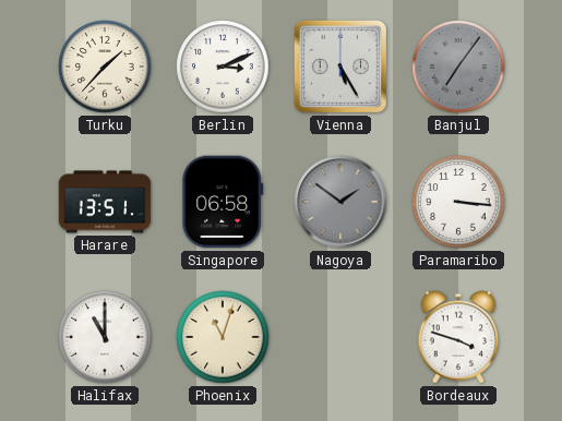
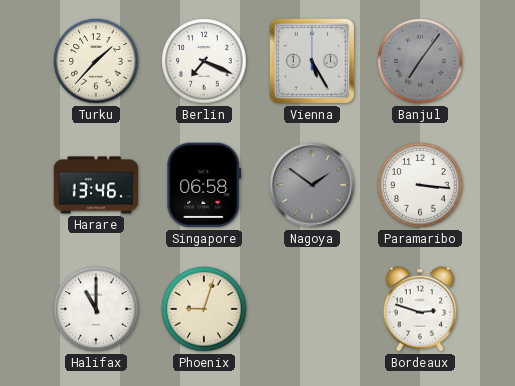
Berlin: 3:11 -> 7:19
Harare: 13:51 -> 13:46
Phoenix: 11:03 -> 9:03
Bordeaux: 3:48 -> 2:48
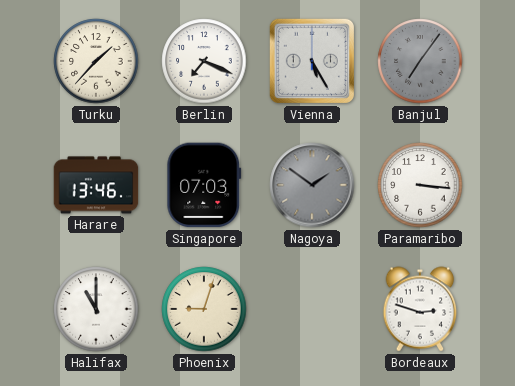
Singapore: 06:58 -> 07:03
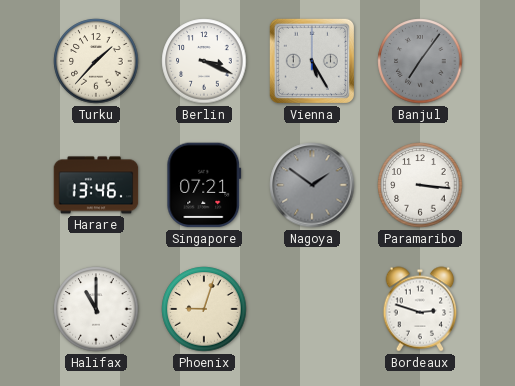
Berlin: 7:19 -> 3:19
Singapore: 07:03 -> 07:21
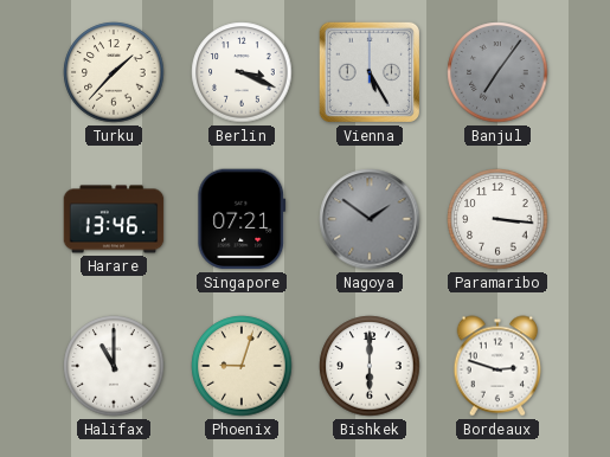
Bishkek: none -> 6:00
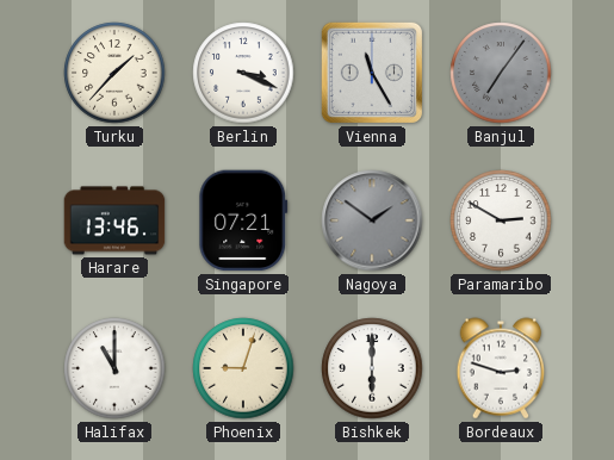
Vienna: 5:25 -> 11:25
Paramaribo: 3:16 -> 2:50
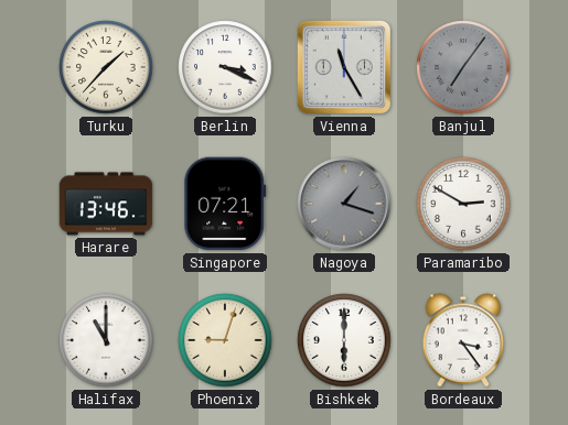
Nagoya: 1:51 -> 1:18
Bordeaux: 2:48 -> 3:24
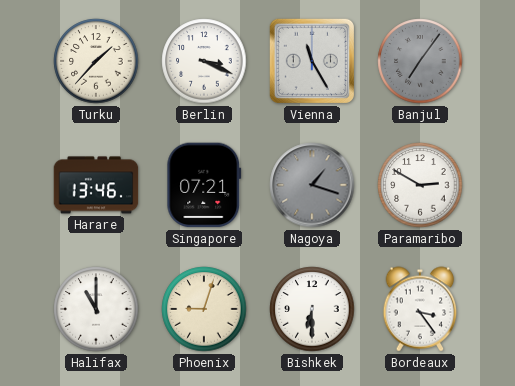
Bishkek: 6:00 -> 6:30
